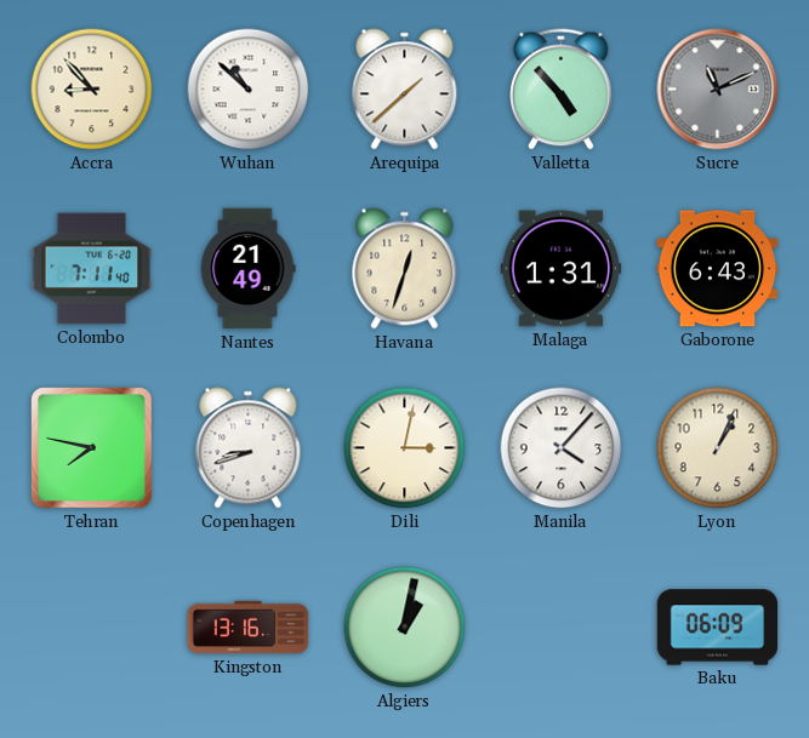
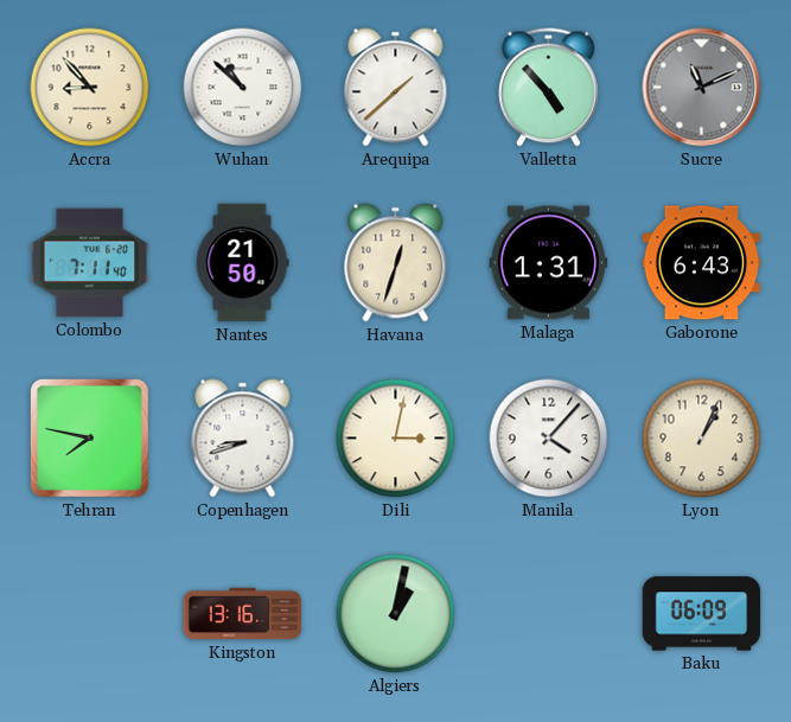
Nantes: 21:49 -> 21:50
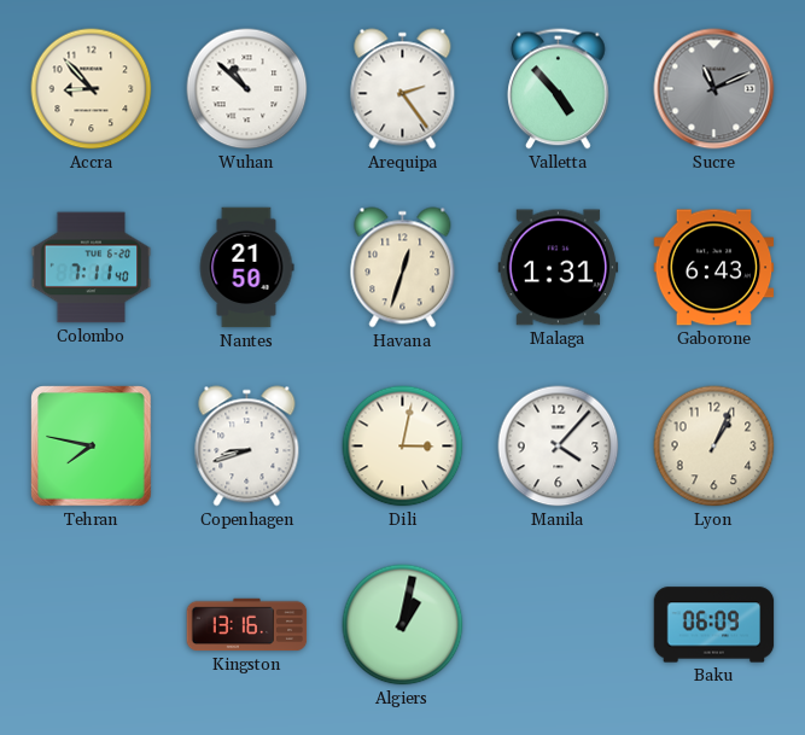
Arequipa: 1:38 -> 2:24
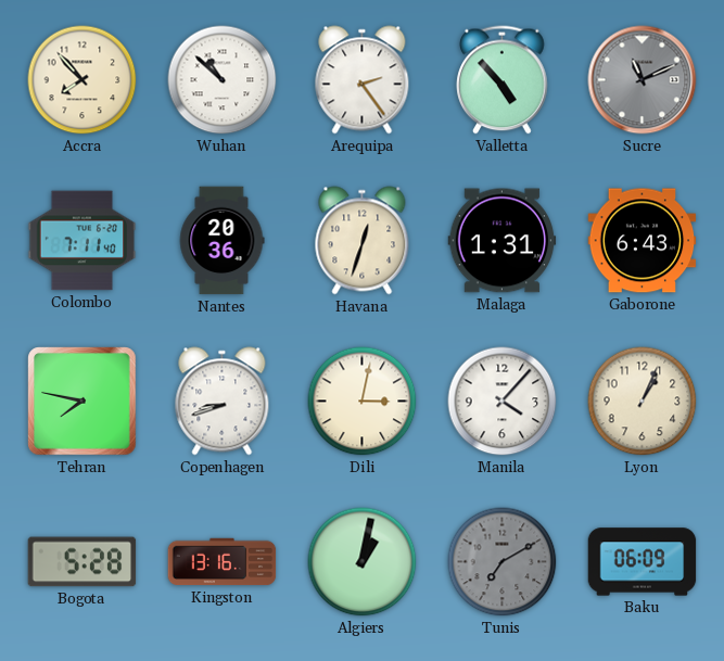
Accra: 8:53 -> 7:53
Nantes: 21:50 -> 20:36
Bogota: none -> 5:28
Tunis: none -> 7:10
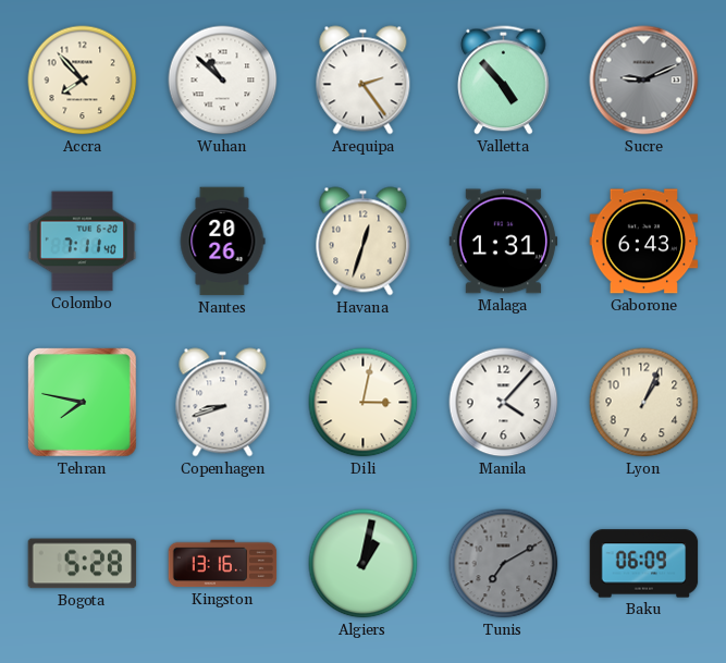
Sucre: 11:11 -> 9:11
Nantes: 20:36 -> 20:26
